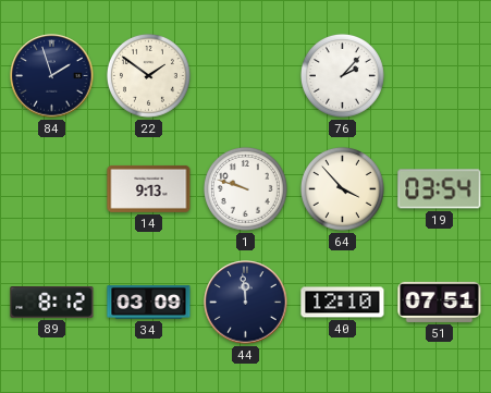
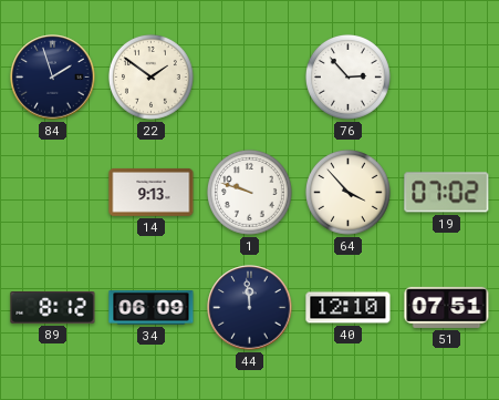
76: 2:07 -> 2:53
19: 03:54 -> 07:02
34: 03:09 -> 06:09
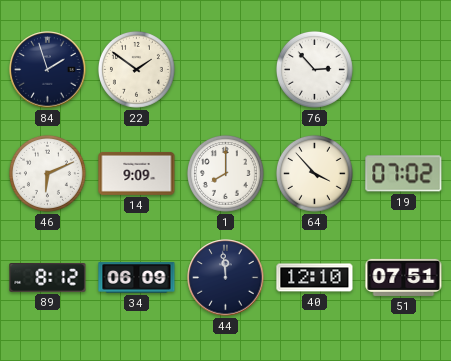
46: none -> 6:11
14: 9:13 -> 9:09
1: 9:48 -> 8:00
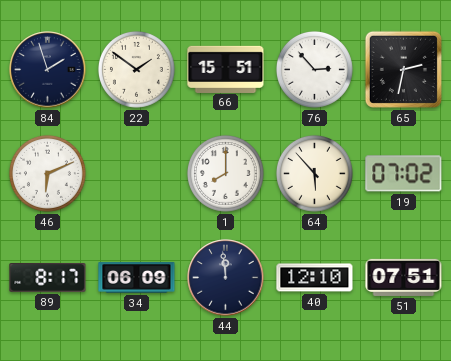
66: none -> 15:51
65: none -> 2:32
14: 9:09 -> none
64: 3:53 -> 5:53
89: 8:12 -> 8:17
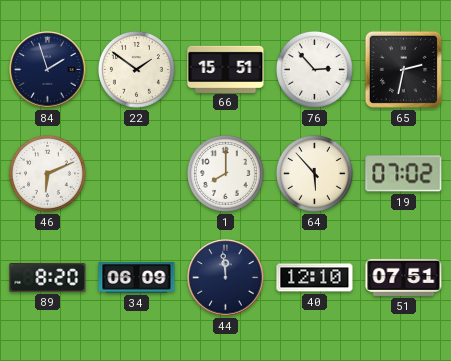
89: 8:17 -> 8:20
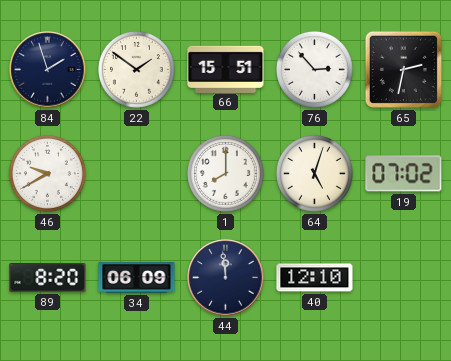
46: 6:11 -> 9:40
64: 5:53 -> 5:03
51: 07:51 -> none
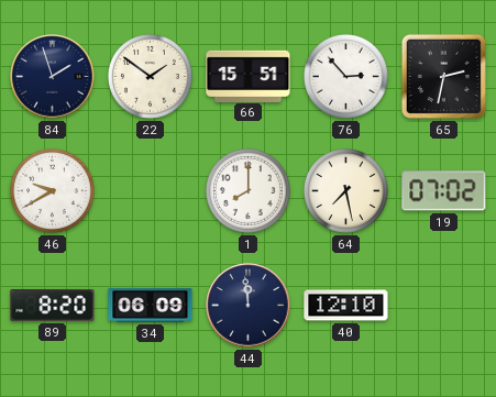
64: 5:03 -> 7:28
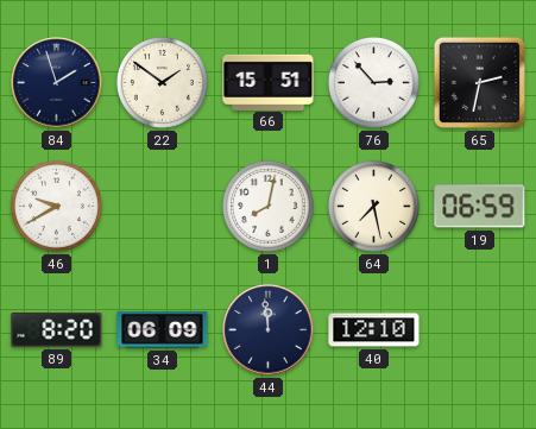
1: 8:00 -> 8:02
19: 07:02 -> 06:59
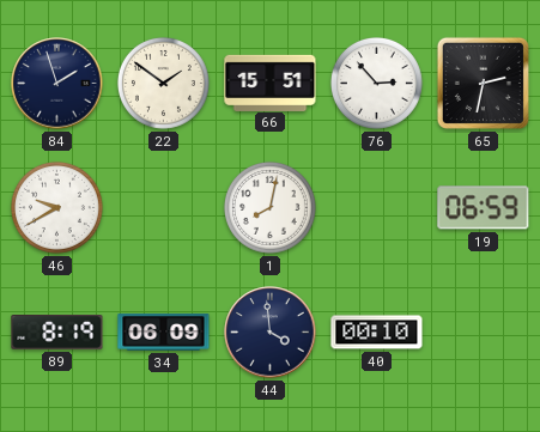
64: 7:28 -> none
89: 8:20 -> 8:19
44: 11:59 -> 3:59
40: 12:10 -> 00:10
